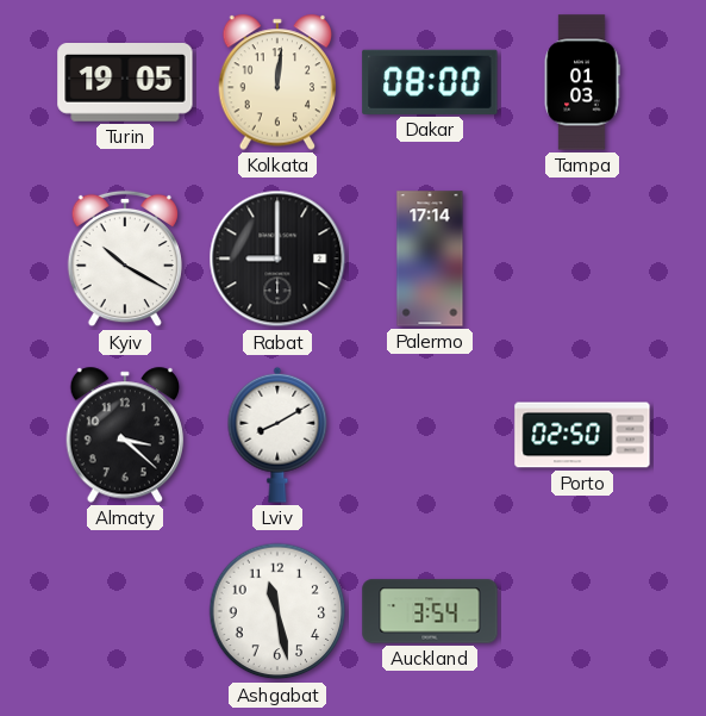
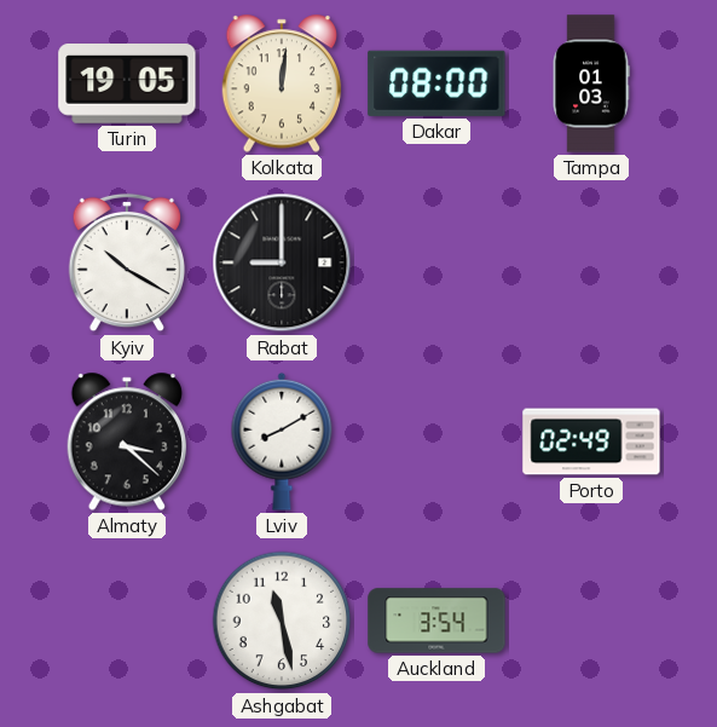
Palermo: 17:14 -> none
Porto: 02:50 -> 02:49
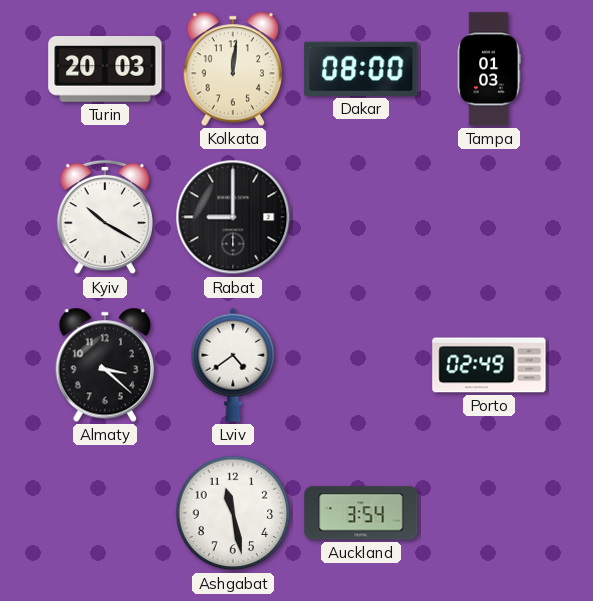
Turin: 19:05 -> 20:03
Lviv: 8:10 -> 4:39
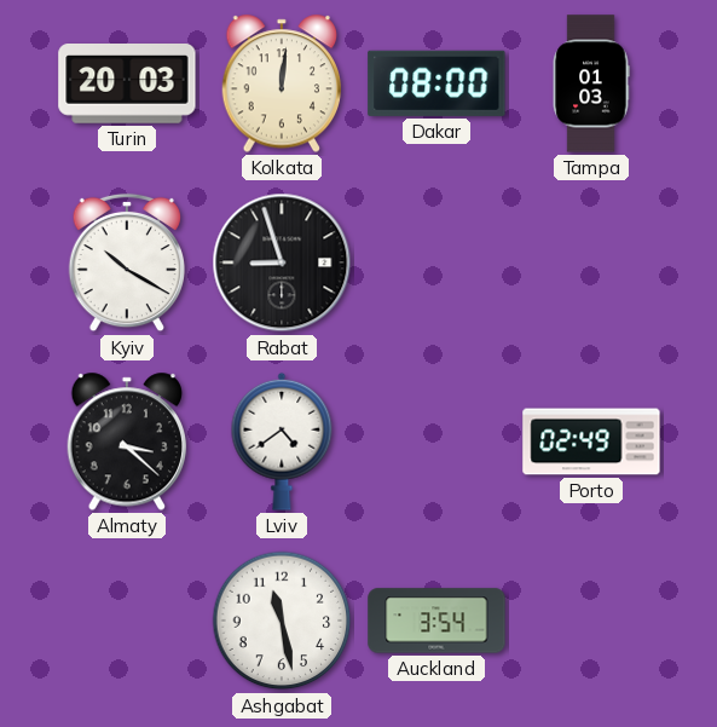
Rabat: 9:00 -> 8:57
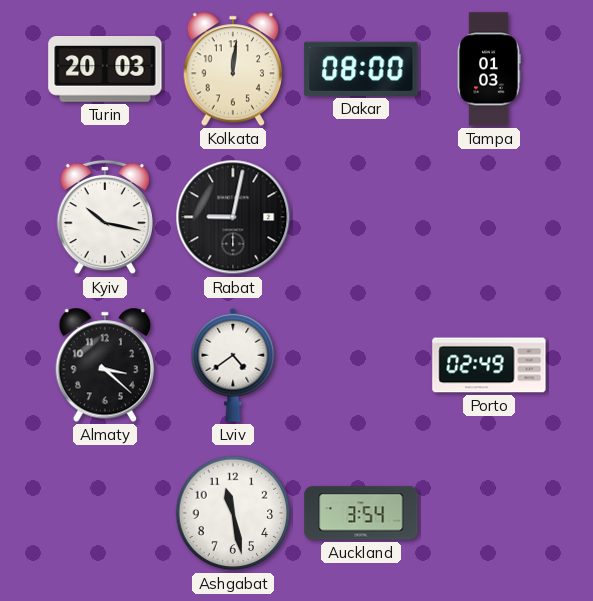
Kyiv: 10:20 -> 10:17
Rabat: 8:57 -> 9:02
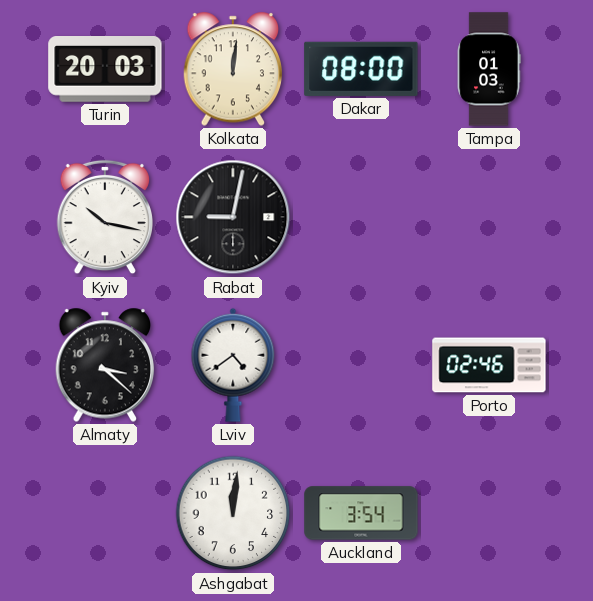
Porto: 02:49 -> 02:46
Ashgabat: 11:28 -> 12:01
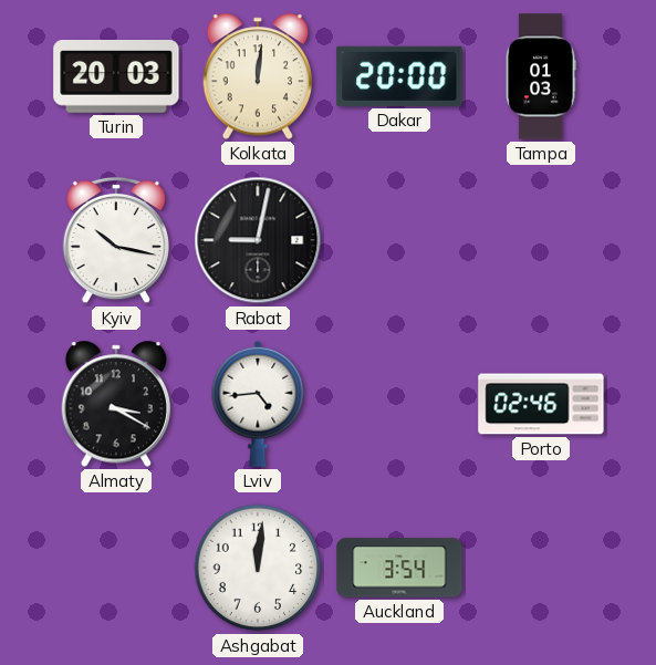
Dakar: 08:00 -> 20:00
Almaty: 3:22 -> 3:20
Lviv: 4:39 -> 4:44
